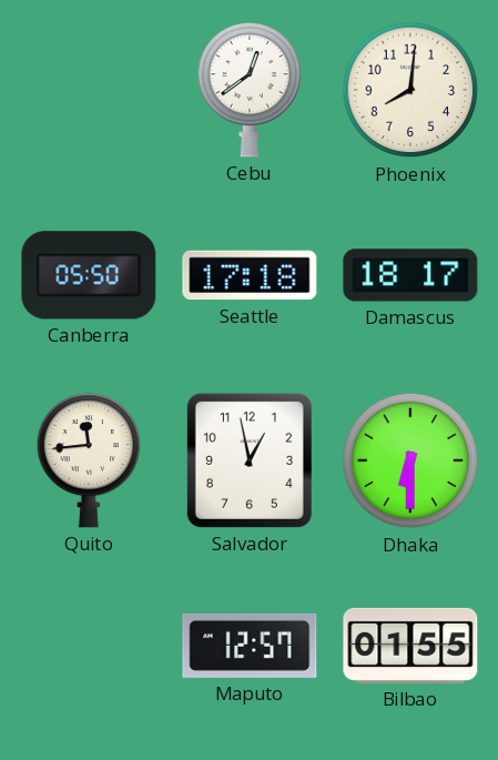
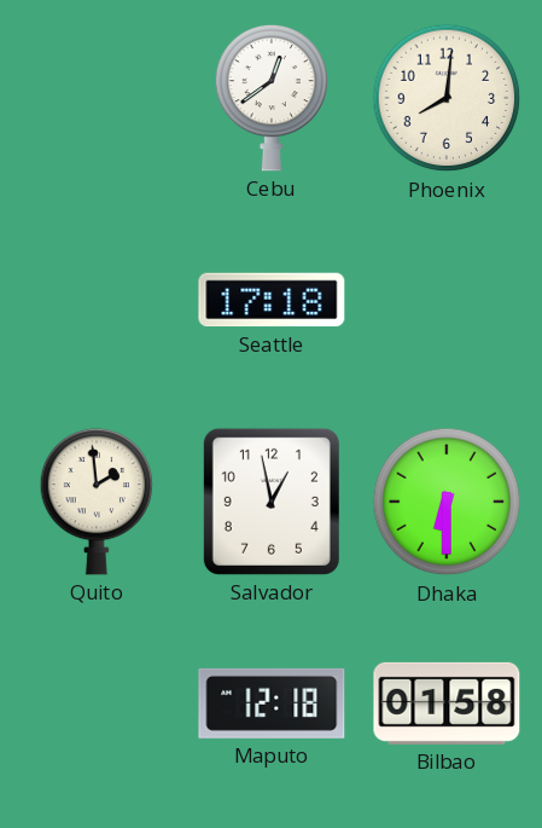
Canberra: 05:50 -> none
Damascus: 18:17 -> none
Quito: 11:44 -> 1:59
Maputo: 12:57 -> 12:18
Bilbao: 01:55 -> 01:58
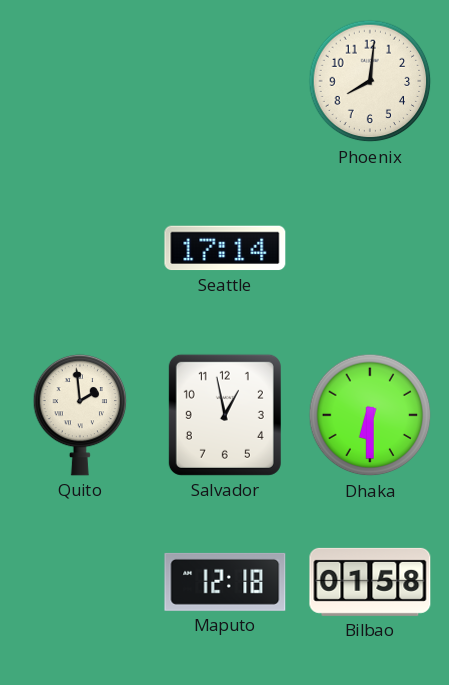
Cebu: 12:39 -> none
Seattle: 17:18 -> 17:14
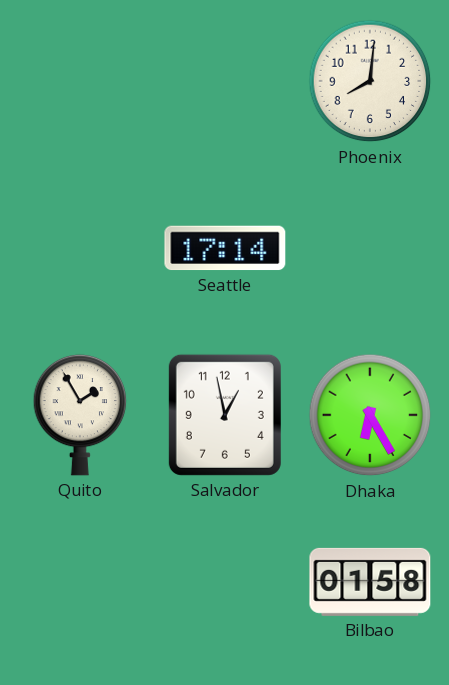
Quito: 1:59 -> 1:55
Dhaka: 6:30 -> 6:25
Maputo: 12:18 -> none
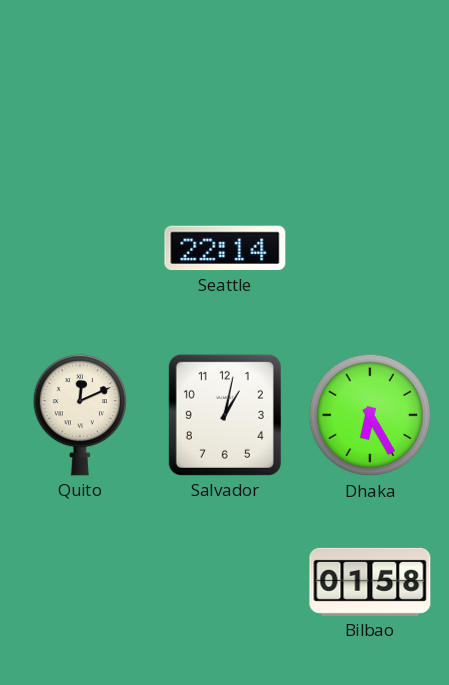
Phoenix: 8:01 -> none
Seattle: 17:14 -> 22:14
Quito: 1:55 -> 12:11
Salvador: 12:58 -> 1:02
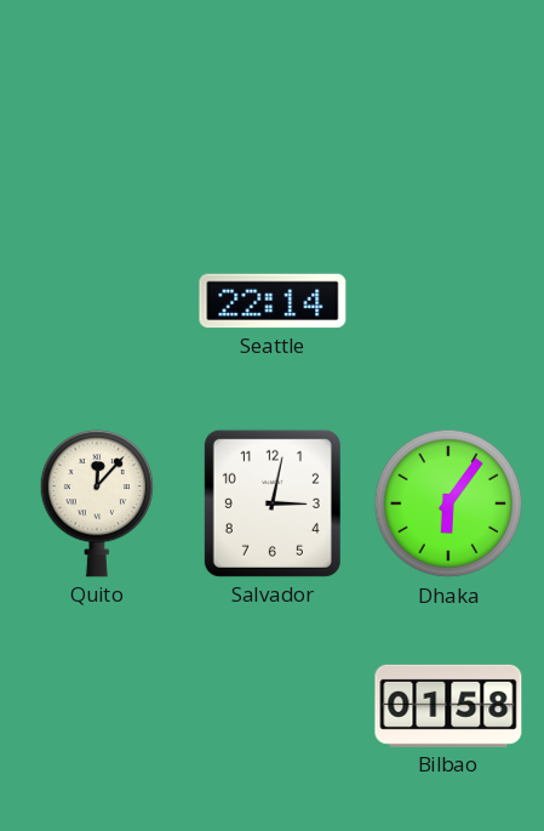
Quito: 12:11 -> 12:07
Salvador: 1:02 -> 3:02
Dhaka: 6:25 -> 6:06
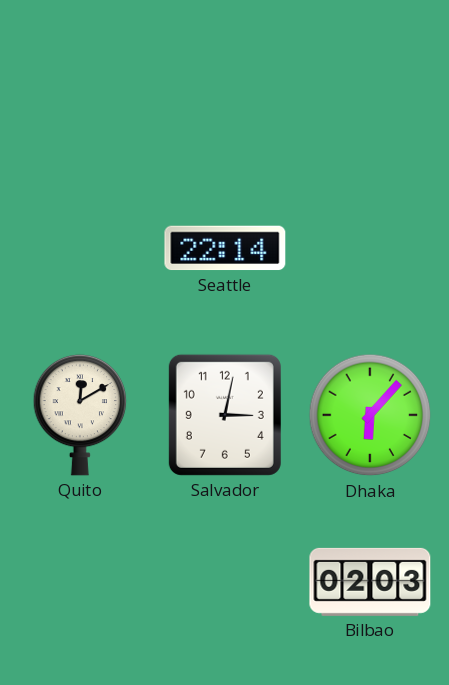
Quito: 12:07 -> 12:10
Dhaka: 6:06 -> 6:07
Bilbao: 01:58 -> 02:03
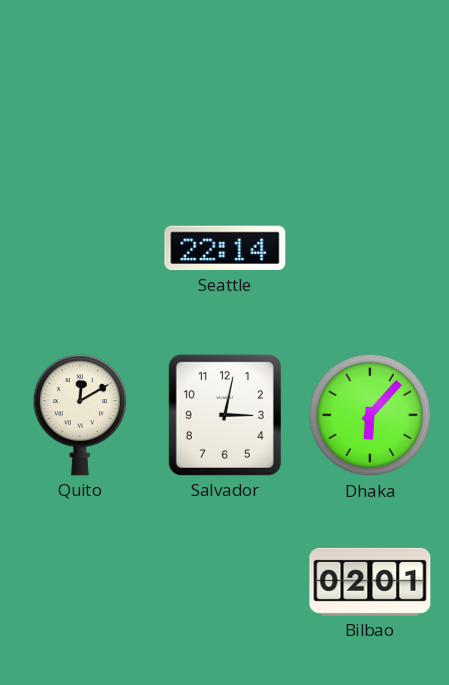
Bilbao: 02:03 -> 02:01
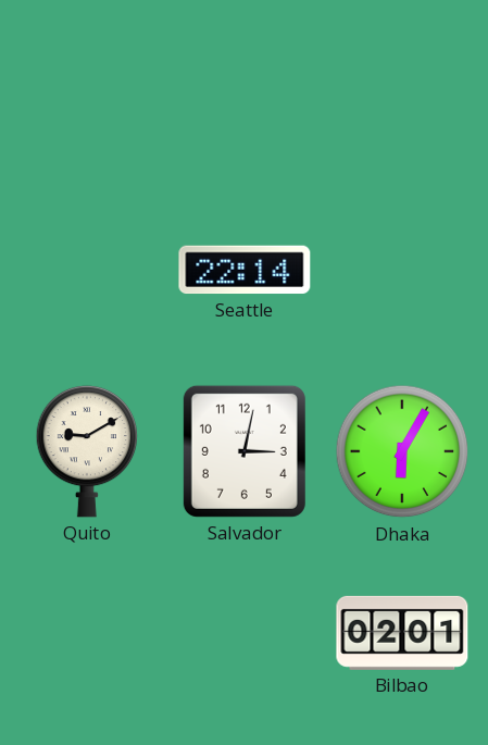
Quito: 12:10 -> 9:10
Dhaka: 6:07 -> 6:05
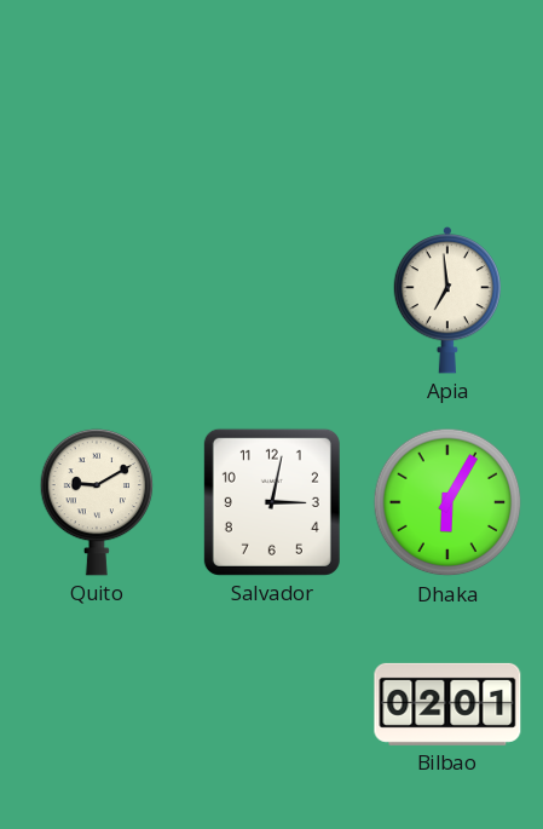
Seattle: 22:14 -> none
Apia: none -> 6:59
